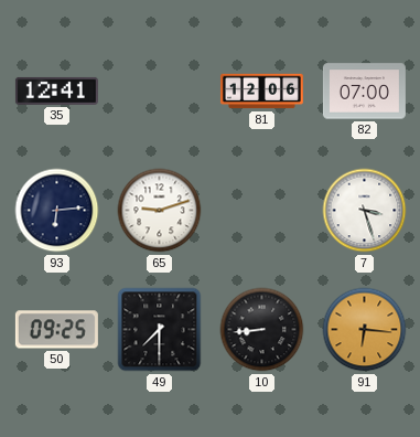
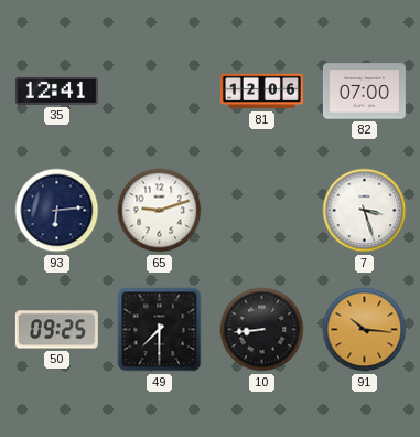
91: 6:16 -> 10:16
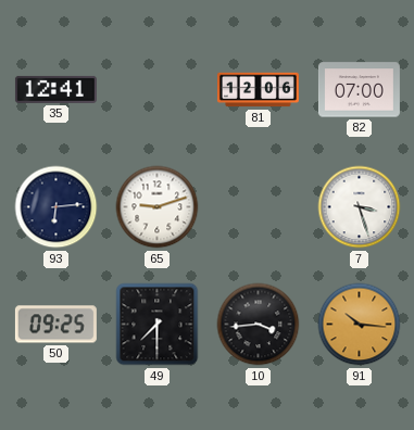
10: 8:44 -> 3:44
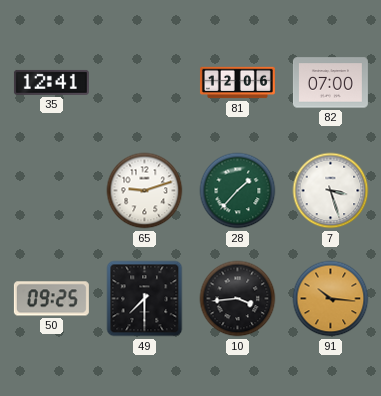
93: 6:14 -> none
28: none -> 1:37
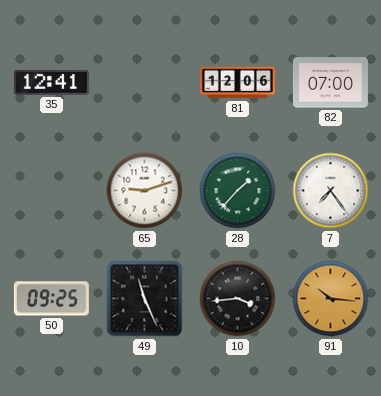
7: 3:27 -> 7:24
49: 7:30 -> 11:26
